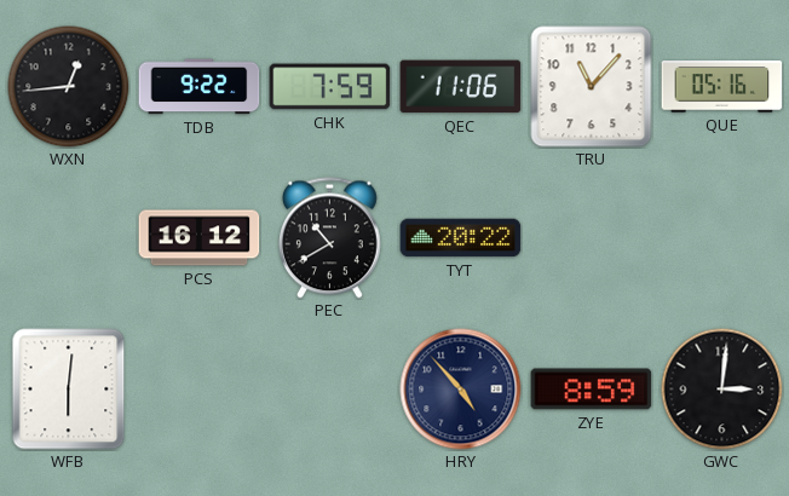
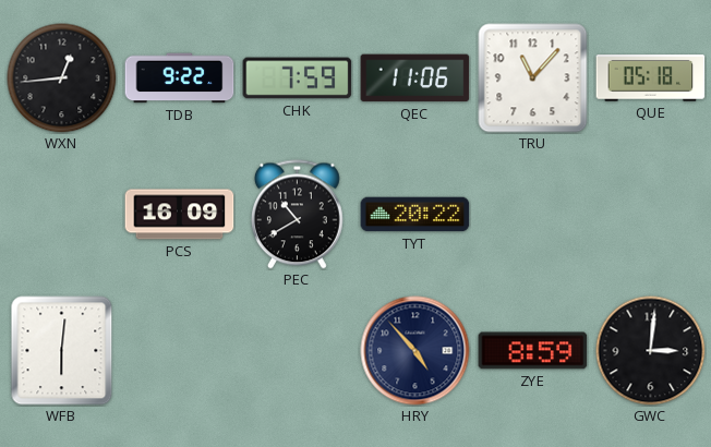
QUE: 05:16 -> 05:18
PCS: 16:12 -> 16:09
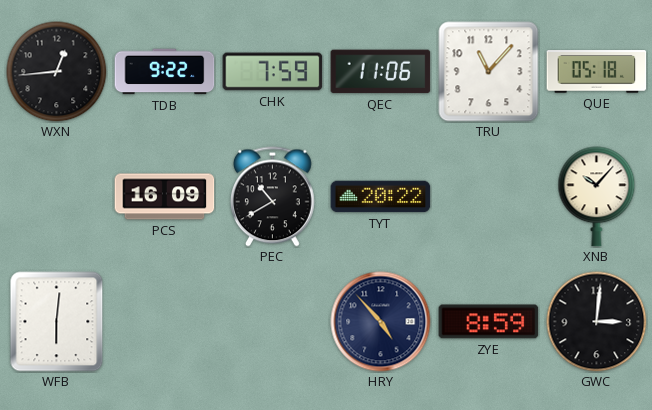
XNB: none -> 10:07
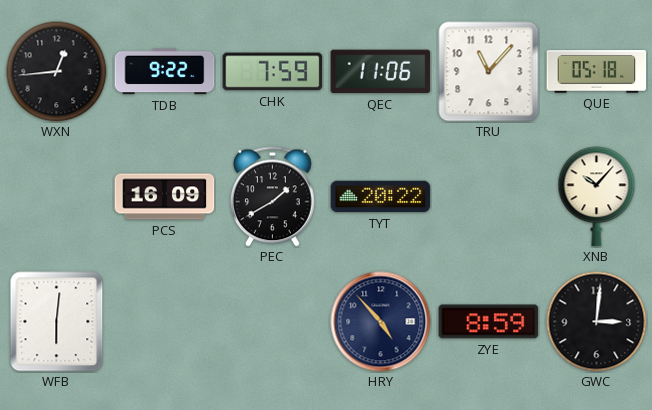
PEC: 10:40 -> 1:40
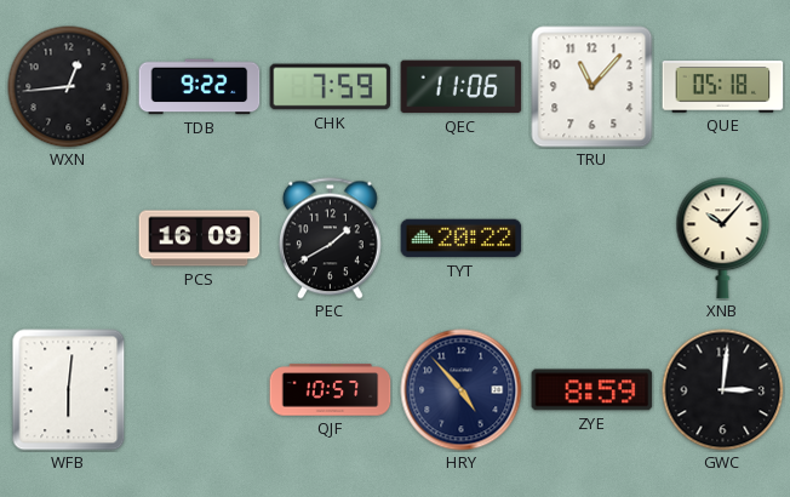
QJF: none -> 10:57
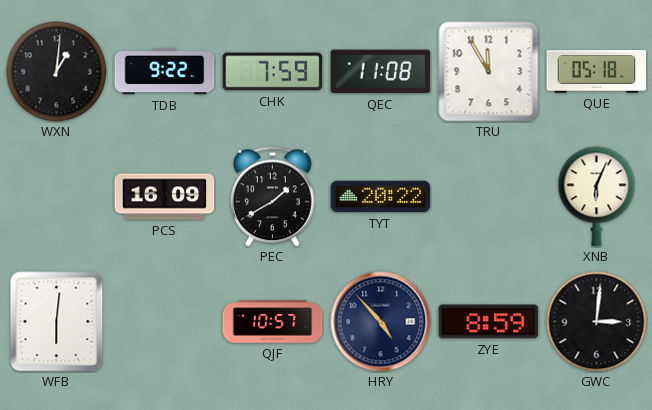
WXN: 12:44 -> 1:01
QEC: 11:06 -> 11:08
TRU: 11:07 -> 11:55
XNB: 10:07 -> 6:04
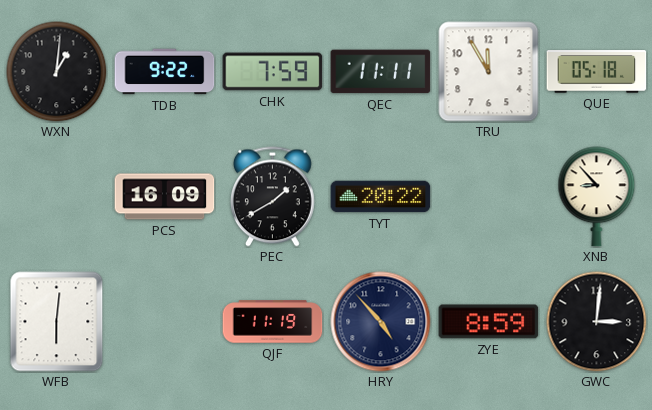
QEC: 11:08 -> 11:11
XNB: 6:04 -> 8:53
QJF: 10:57 -> 11:19
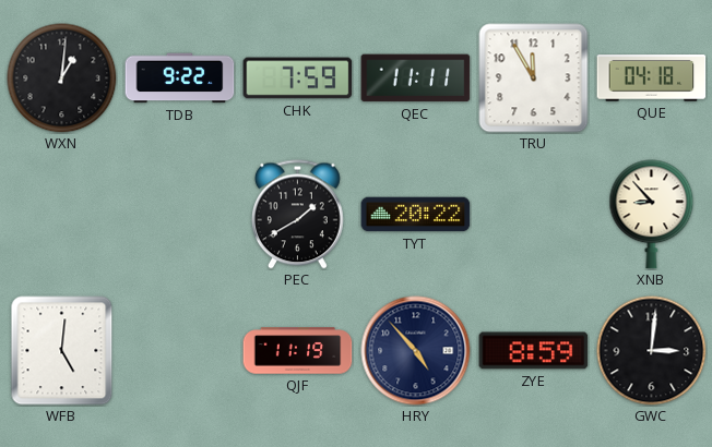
QUE: 05:18 -> 04:18
PCS: 16:09 -> none
WFB: 6:01 -> 5:01
